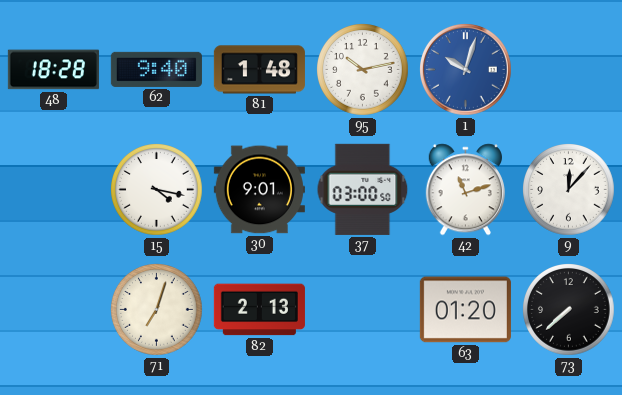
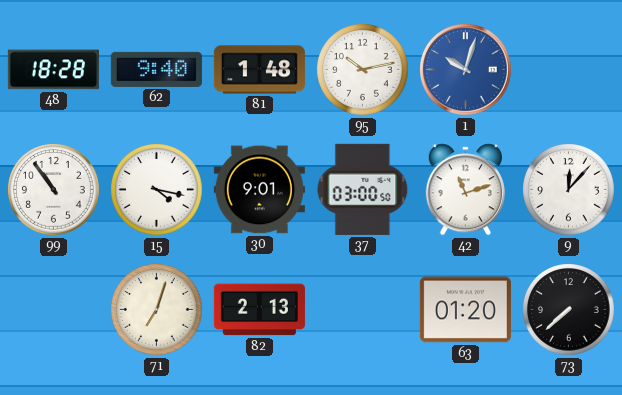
99: none -> 10:54
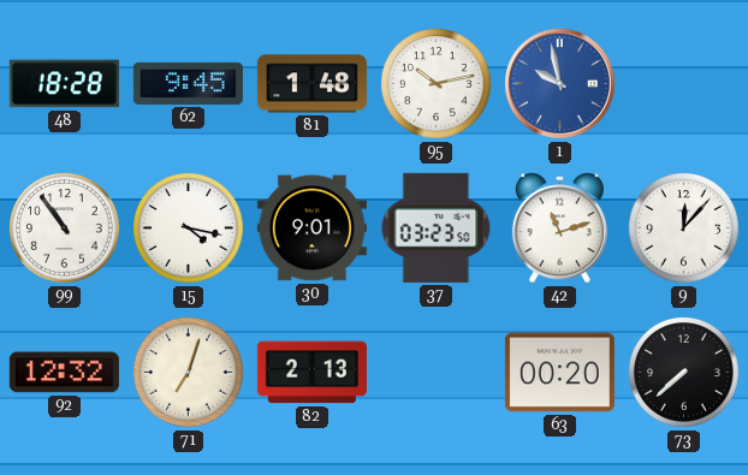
62: 9:40 -> 9:45
1: 10:03 -> 9:58
37: 03:00 -> 03:23
92: none -> 12:32
63: 01:20 -> 00:20
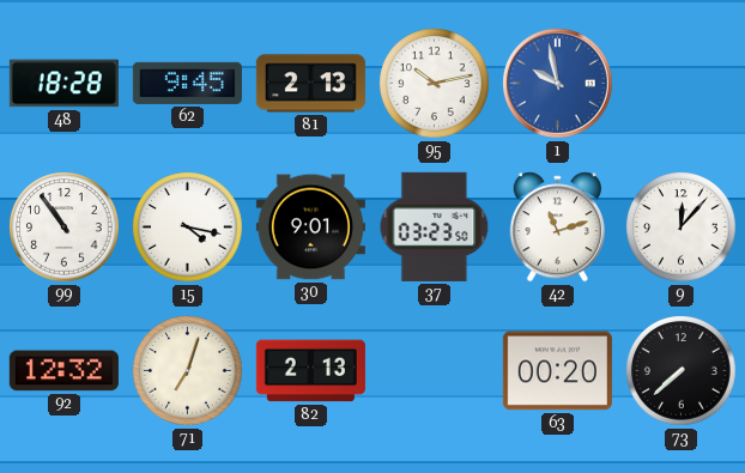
81: 1:48 -> 2:13
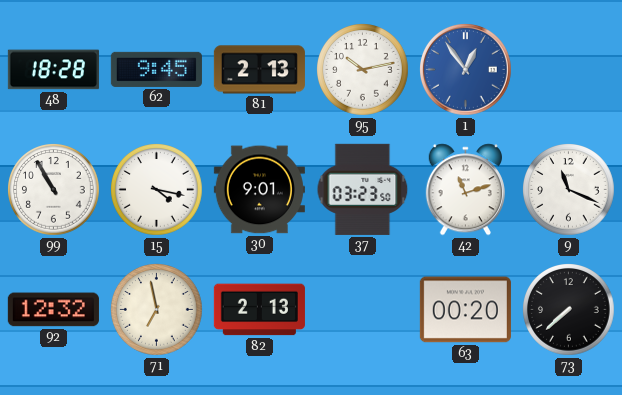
1: 9:58 -> 12:54
99: 10:54 -> 10:55
9: 12:07 -> 11:19
71: 7:03 -> 6:58
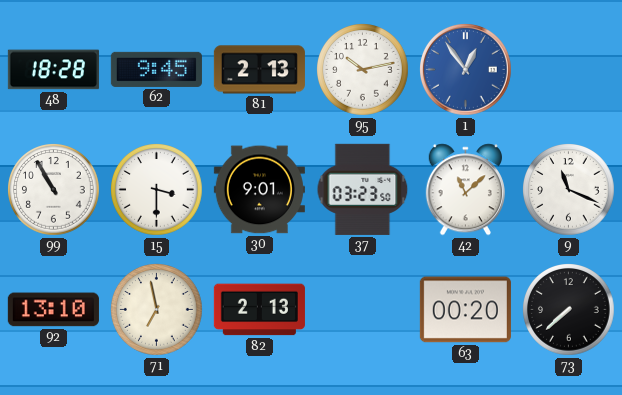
15: 4:17 -> 3:30
42: 11:12 -> 11:08
92: 12:32 -> 13:10
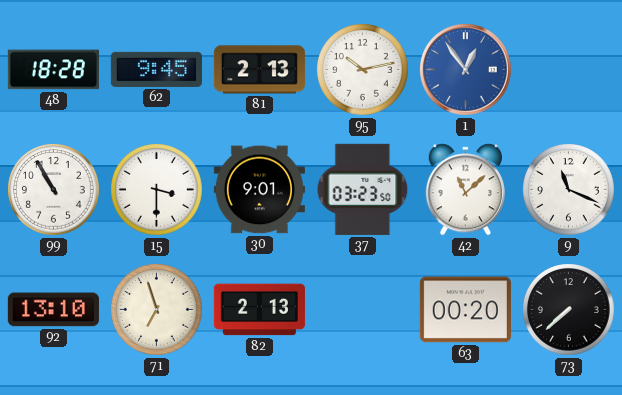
71: 6:58 -> 6:57
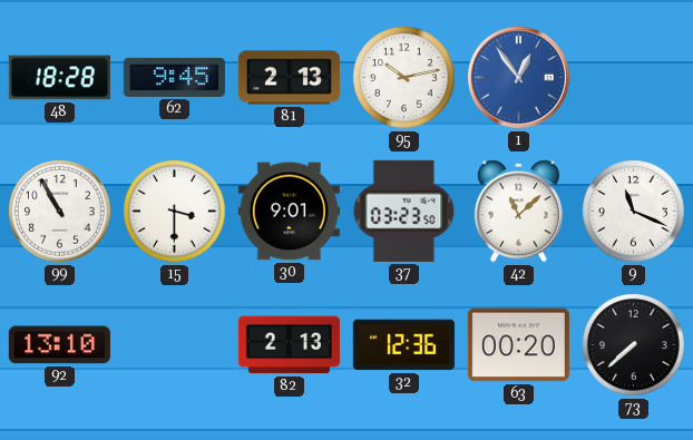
71: 6:57 -> none
32: none -> 12:36
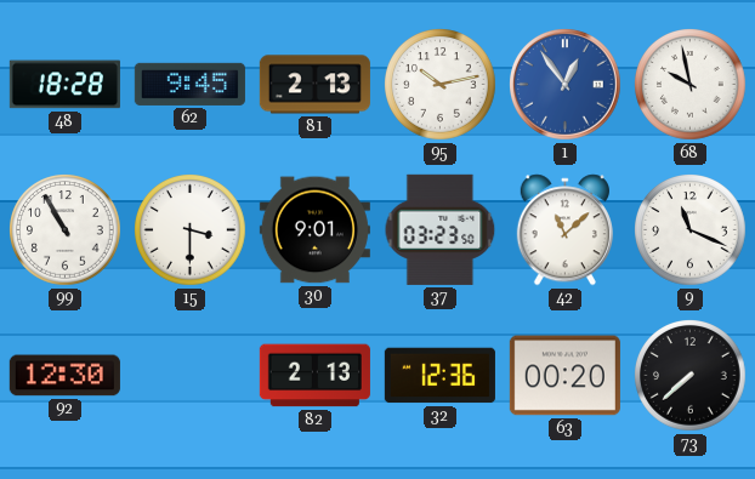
68: none -> 9:58
92: 13:10 -> 12:30
